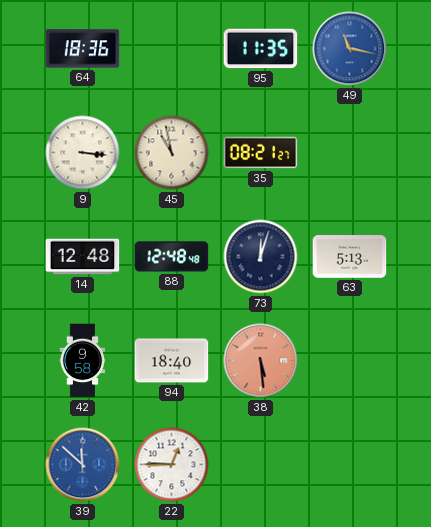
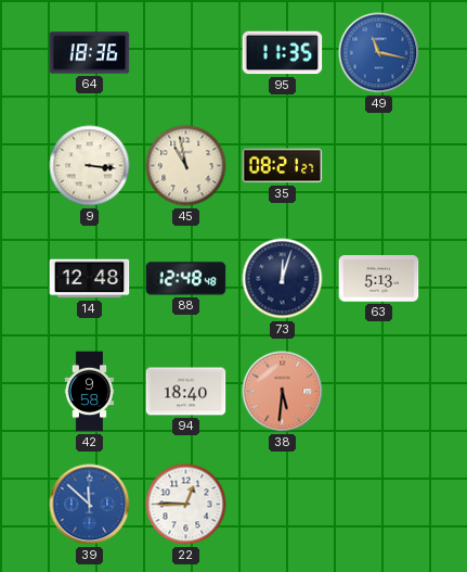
38: 5:29 -> 5:31
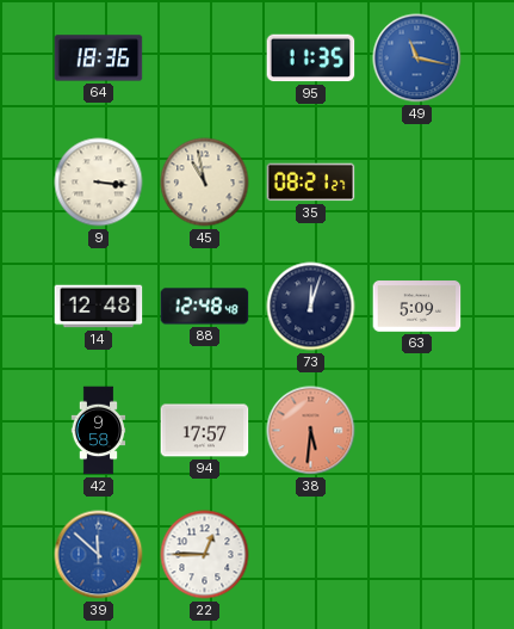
63: 5:13 -> 5:09
94: 18:40 -> 17:57
